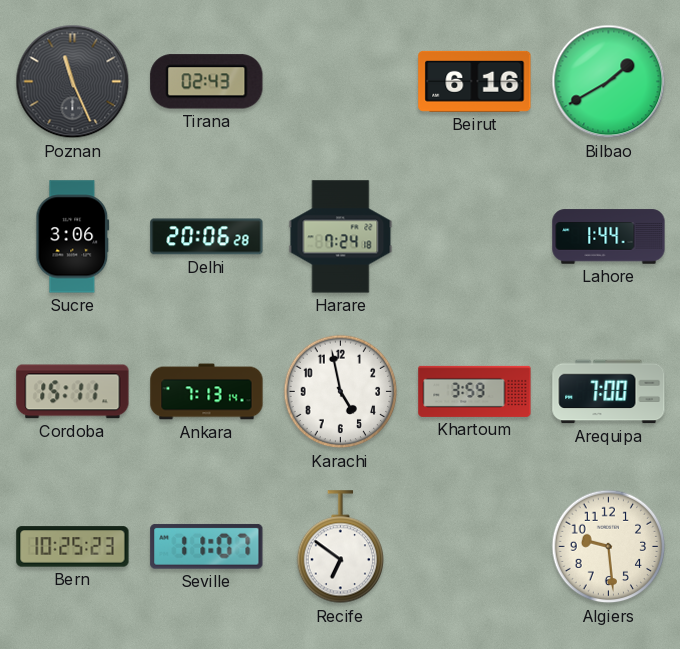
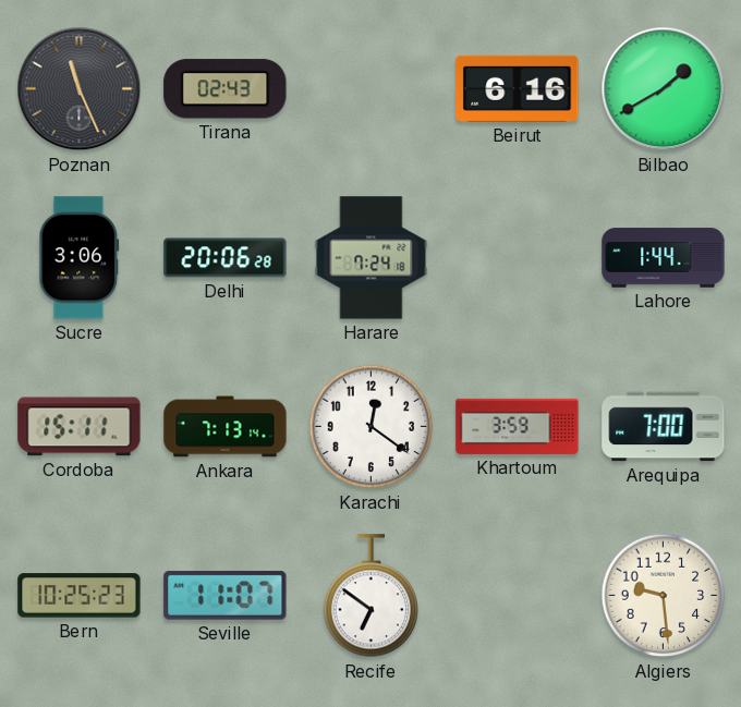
Karachi: 4:58 -> 12:21
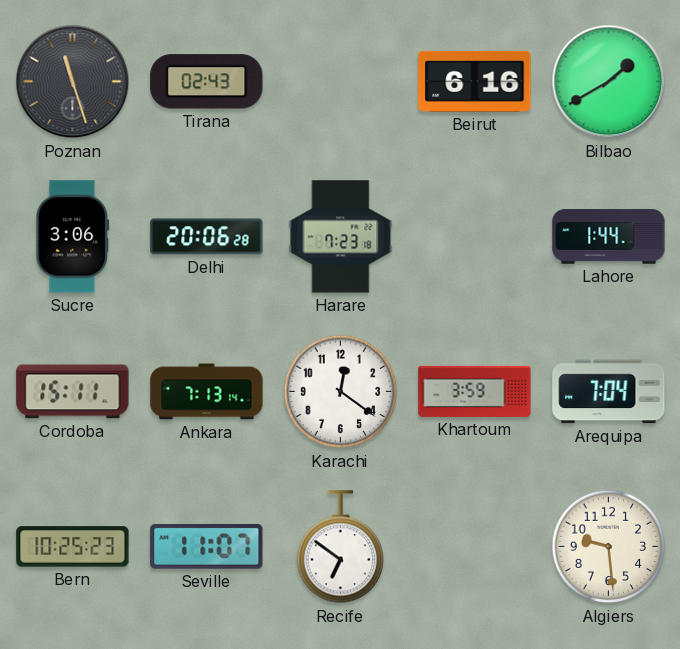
Poznan: 11:26 -> 11:27
Harare: 7:24 -> 7:23
Arequipa: 7:00 -> 7:04
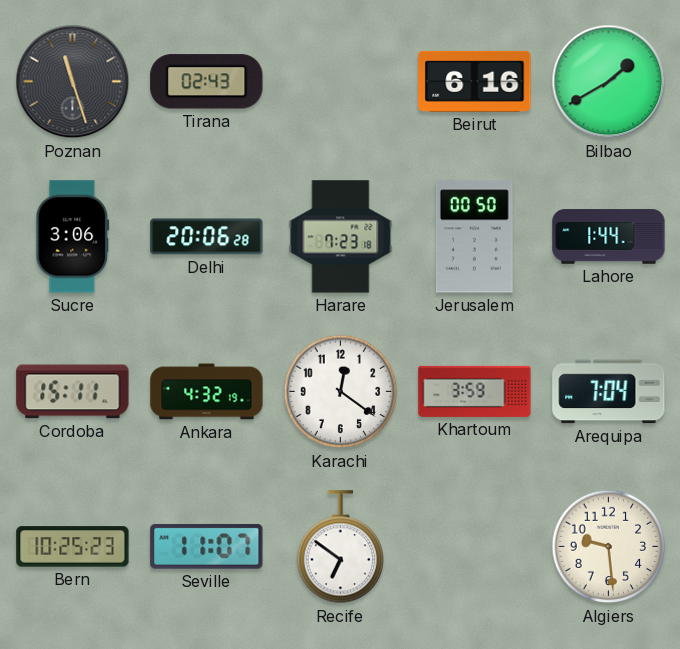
Jerusalem: none -> 00:50
Ankara: 7:13 -> 4:32
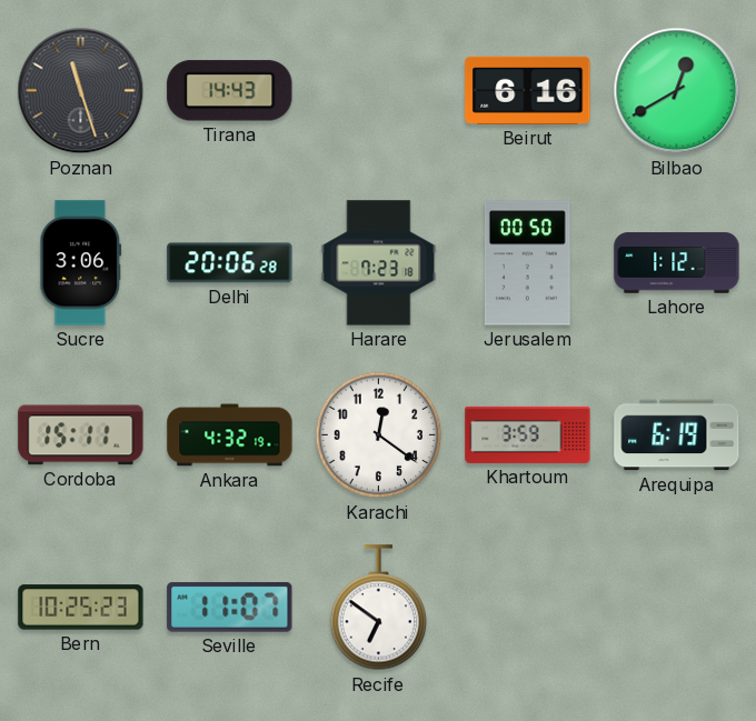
Tirana: 02:43 -> 14:43
Bilbao: 1:40 -> 12:40
Lahore: 1:44 -> 1:12
Arequipa: 7:04 -> 6:19
Algiers: 9:29 -> none
